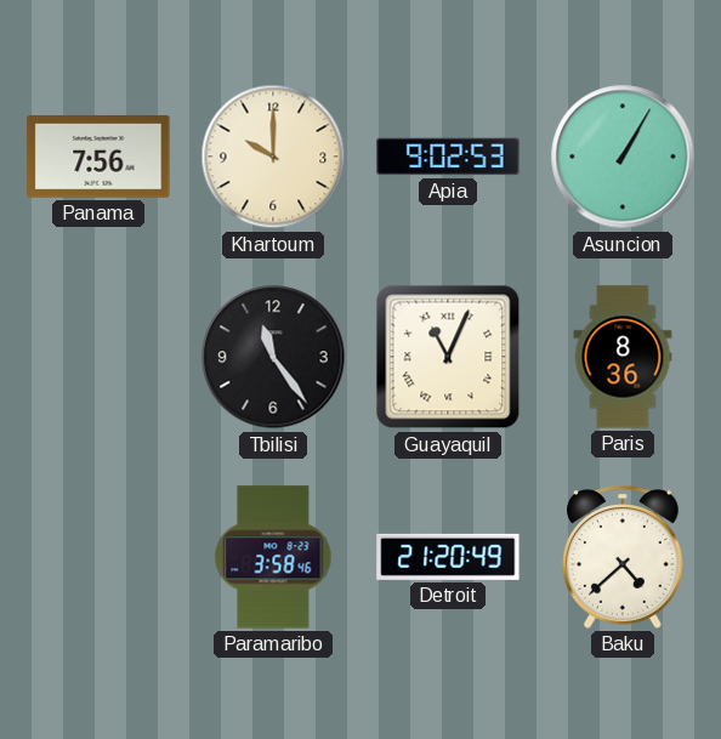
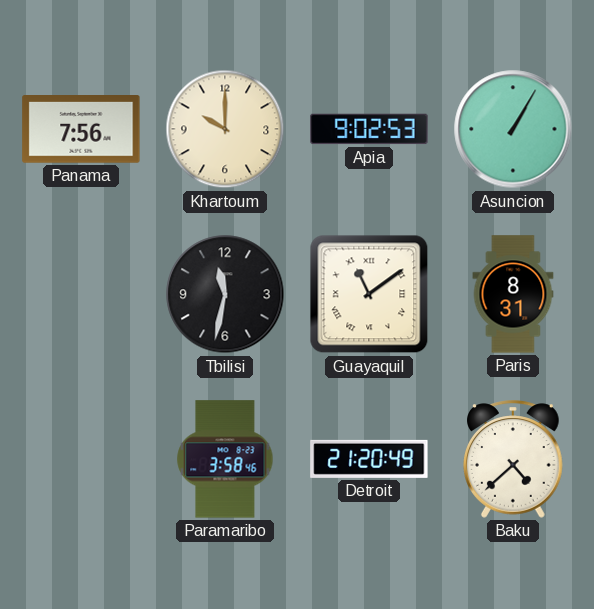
Tbilisi: 11:24 -> 11:32
Guayaquil: 11:04 -> 11:09
Paris: 8:36 -> 8:31
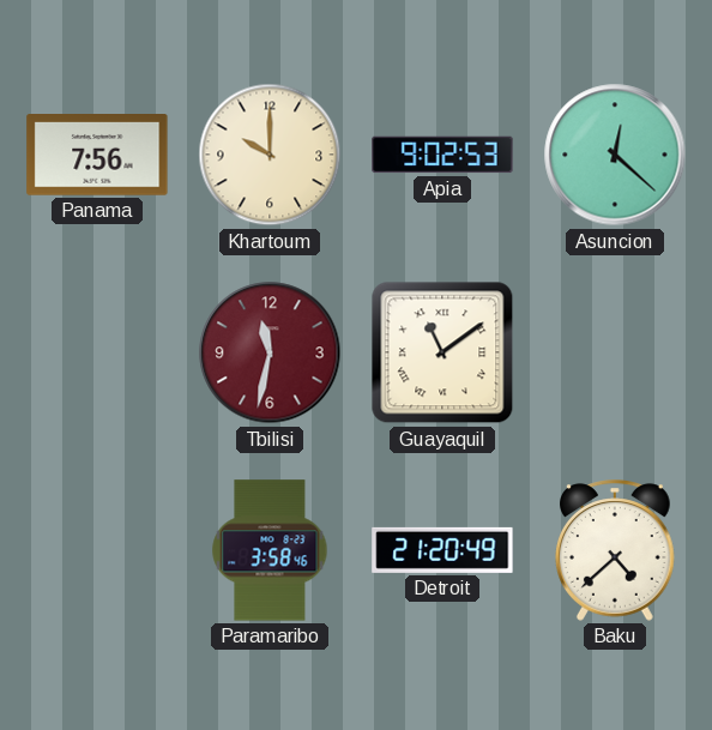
Asuncion: 1:05 -> 12:22
Tbilisi dial: black -> burgundy
Paris: 8:31 -> none
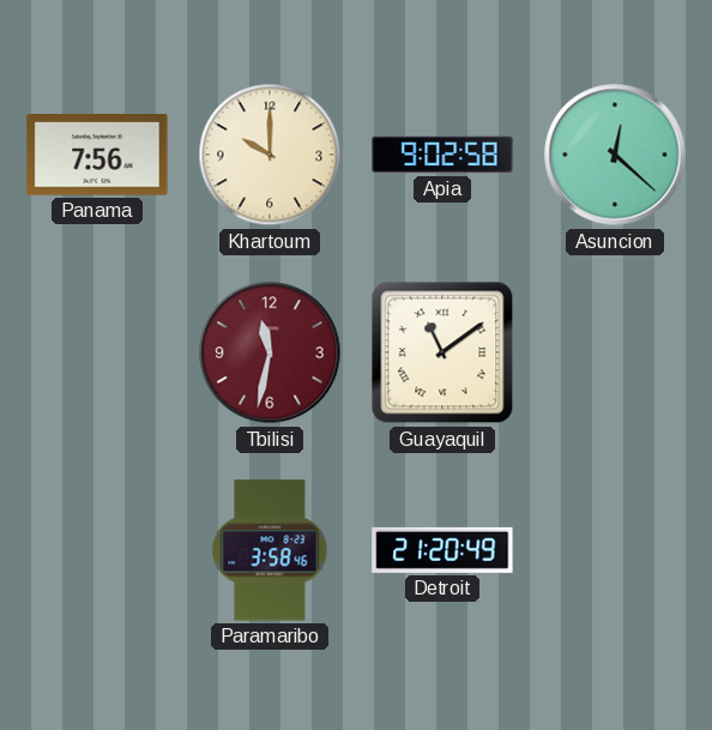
Apia: 9:02:53 -> 9:02:58
Baku: 4:38 -> none
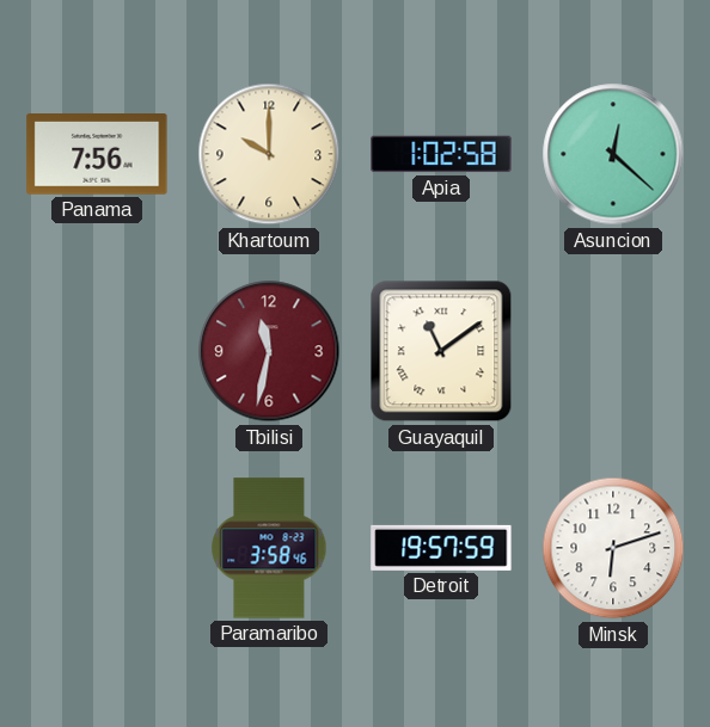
Apia: 9:02 -> 1:02
Detroit: 21:20 -> 19:57
Minsk: none -> 6:12
